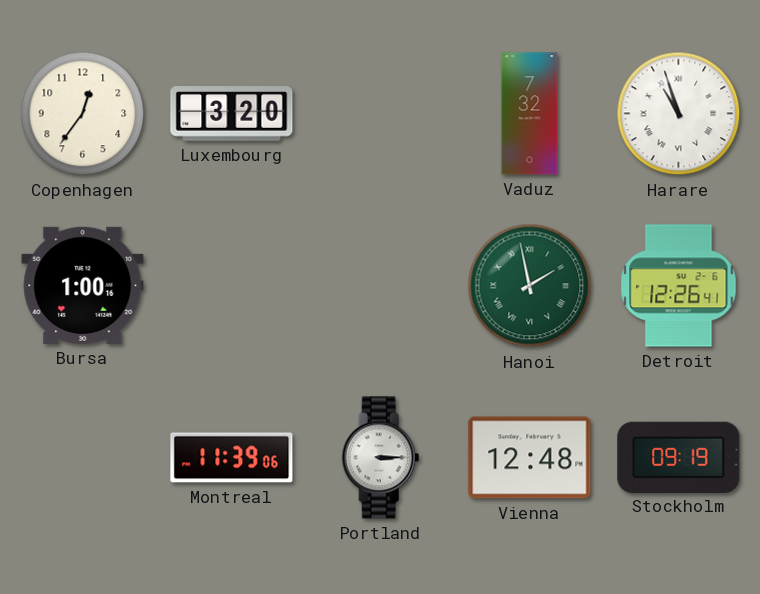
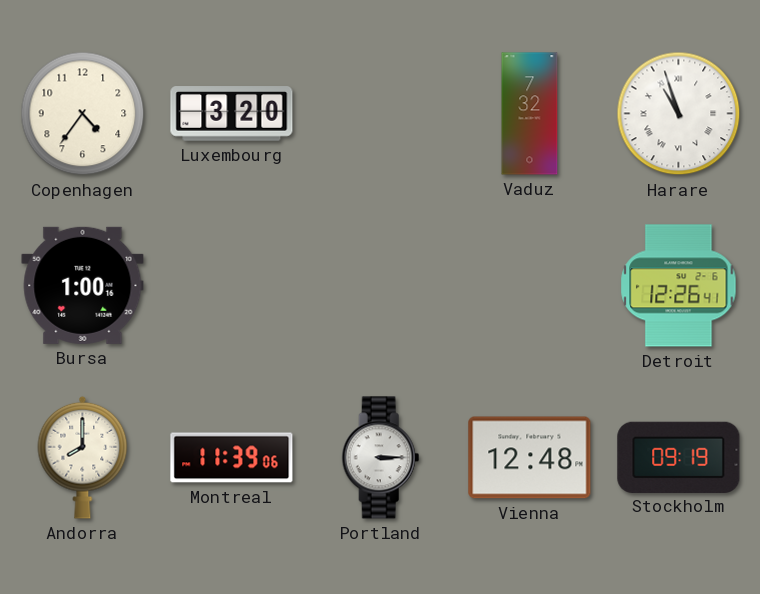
Copenhagen: 12:36 -> 4:36
Hanoi: 1:58 -> none
Andorra: none -> 8:00
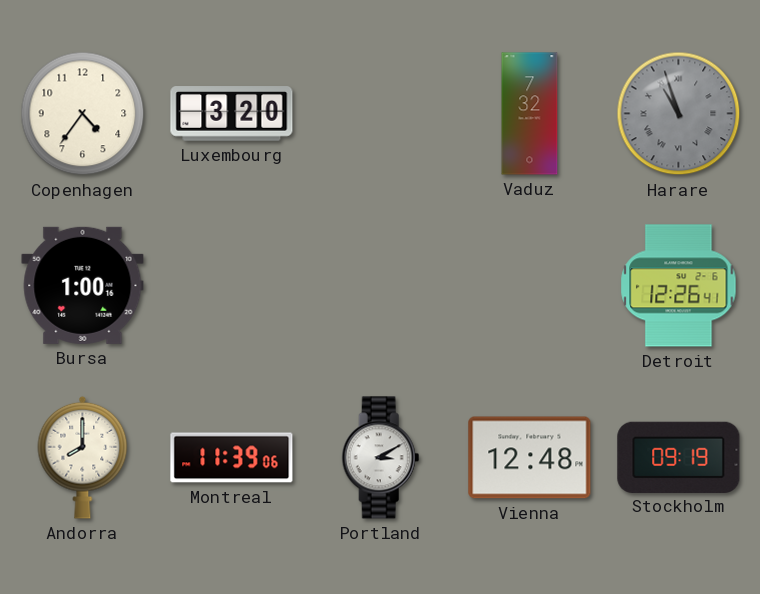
Harare dial: white -> grey
Portland: 3:15 -> 3:10
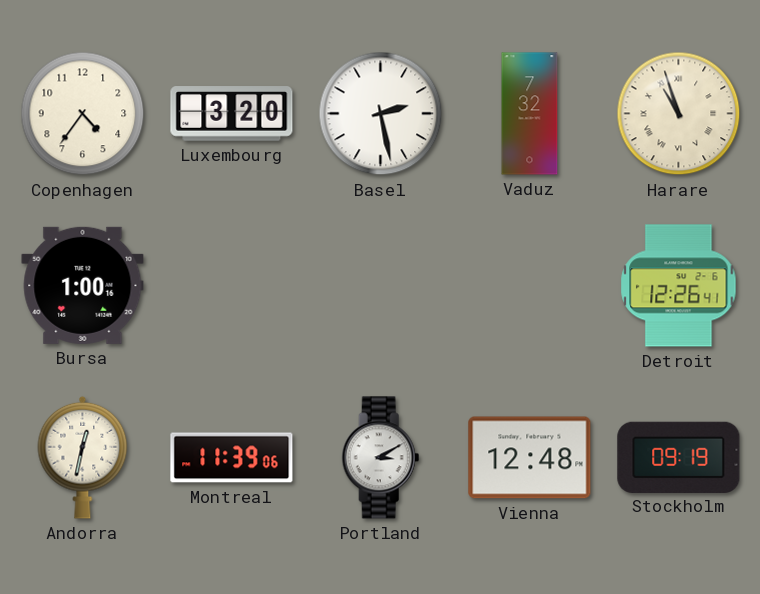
Basel: none -> 2:28
Harare dial: grey -> cream
Andorra: 8:00 -> 12:32
